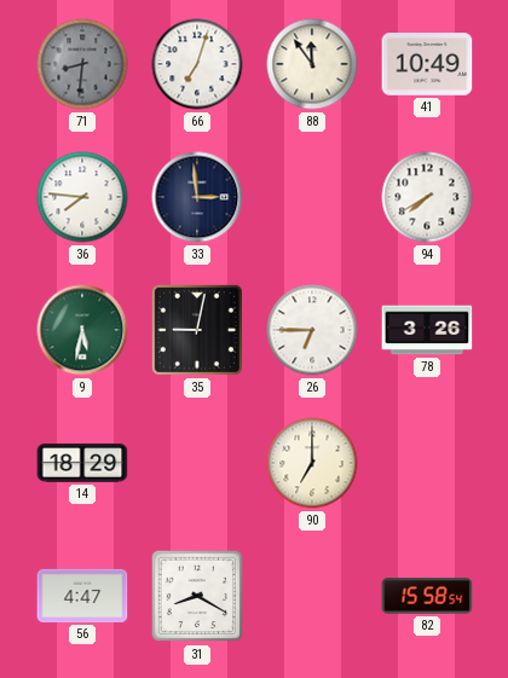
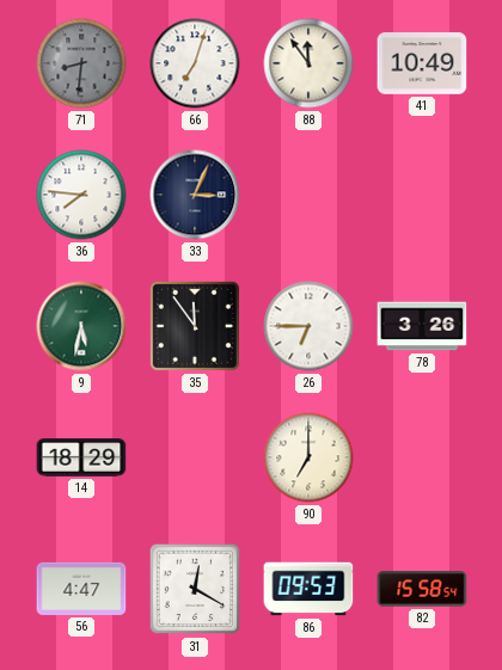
33: 2:59 -> 3:04
94: 7:40 -> none
35: 9:02 -> 11:54
31: 8:20 -> 12:20
86: none -> 09:53
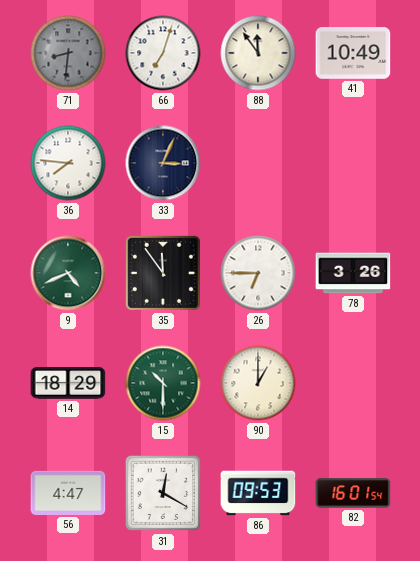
9: 5:32 -> 4:41
15: none -> 10:30
90: 7:00 -> 1:00
82: 15:58 -> 16:01
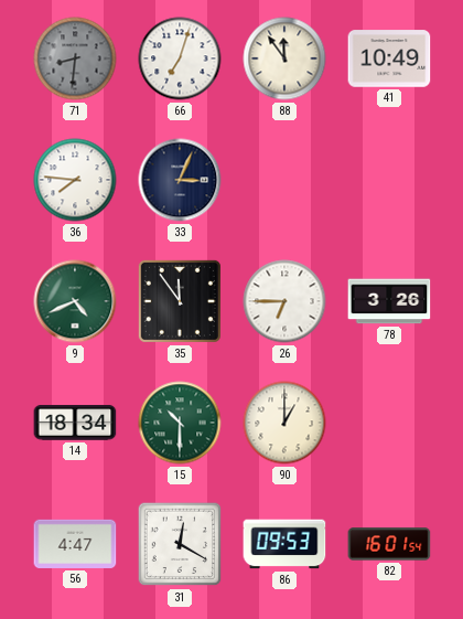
14: 18:29 -> 18:34
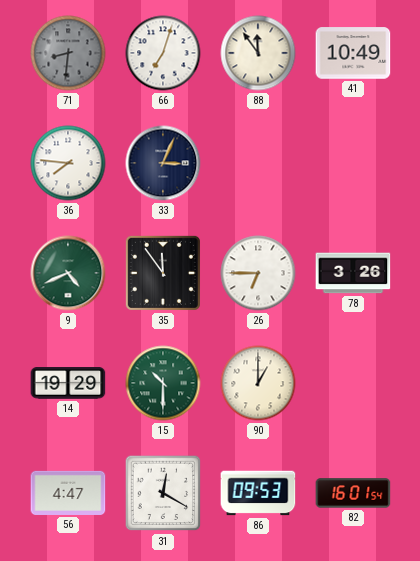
14: 18:34 -> 19:29
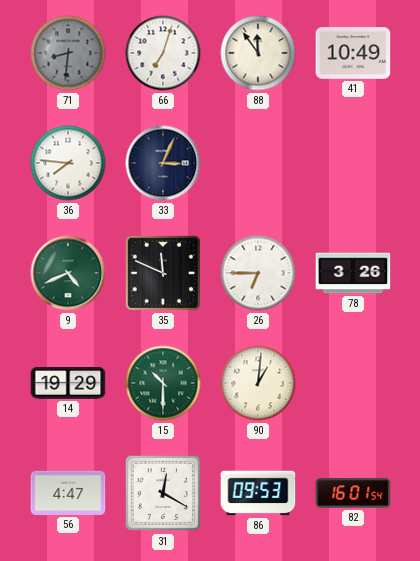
35: 11:54 -> 11:49
90: 1:00 -> 1:01
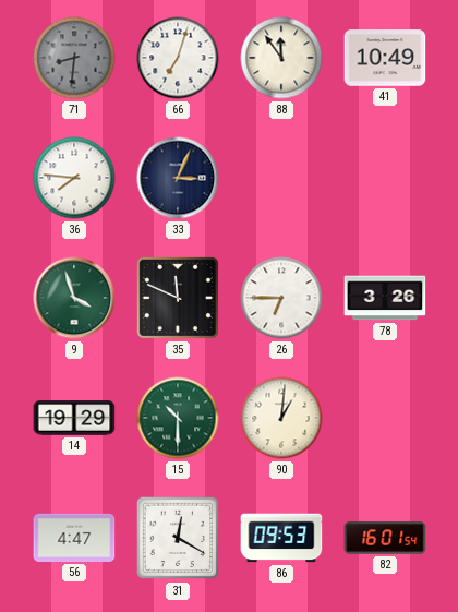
9: 4:41 -> 3:57
